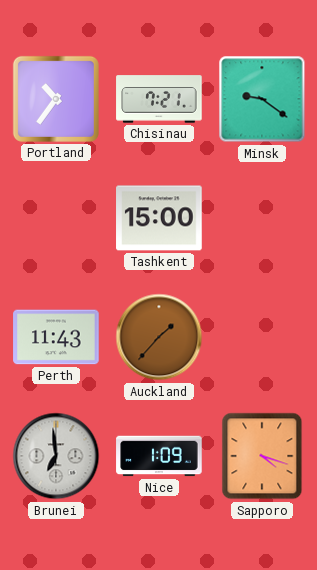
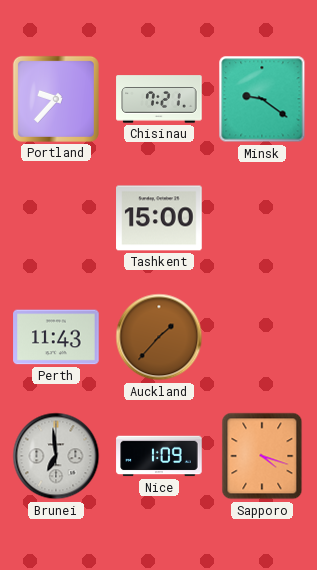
Portland: 10:36 -> 9:37
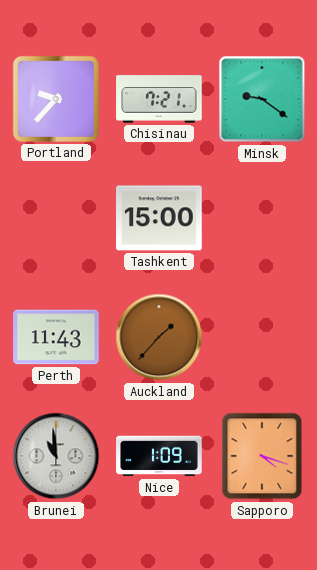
Brunei: 6:59 -> 10:59
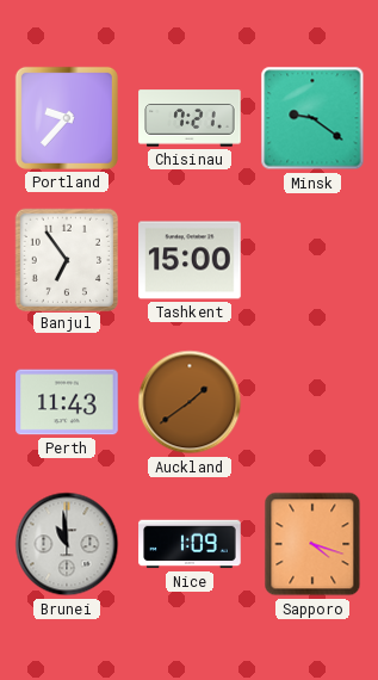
Banjul: none -> 6:54
Auckland: 1:37 -> 1:39
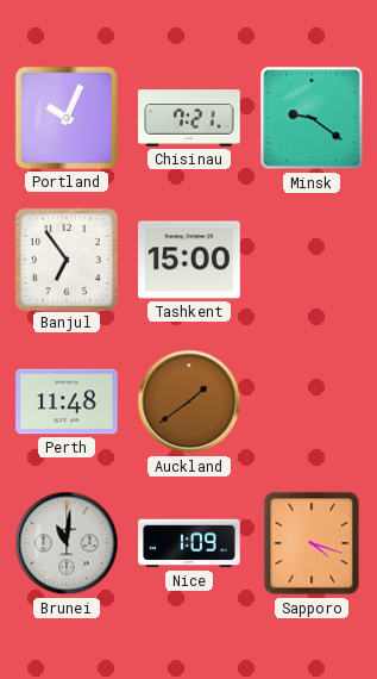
Portland: 9:37 -> 10:04
Perth: 11:43 -> 11:48
Brunei: 10:59 -> 11:01
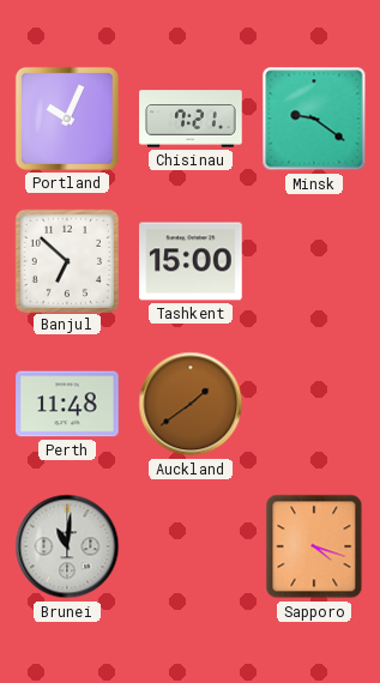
Banjul: 6:54 -> 6:52
Nice: 1:09 -> none
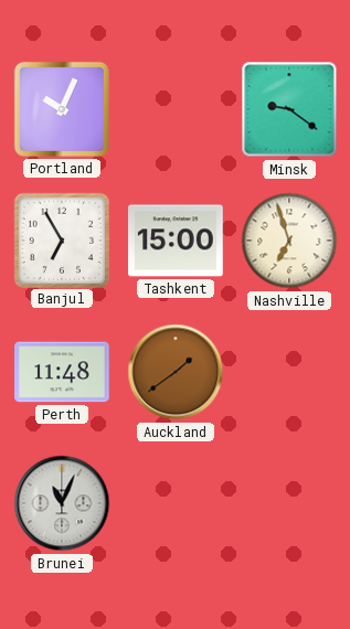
Chisinau: 7:21 -> none
Banjul: 6:52 -> 6:55
Nashville: none -> 6:57
Brunei: 11:01 -> 11:04
Sapporo: 4:18 -> none
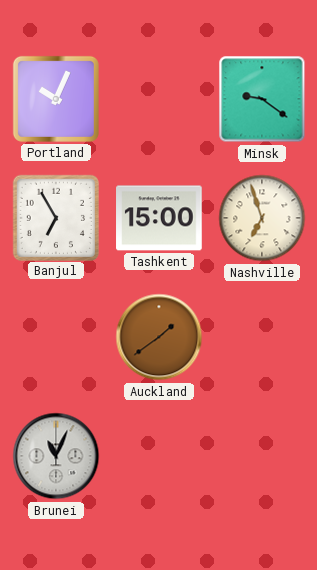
Perth: 11:48 -> none
